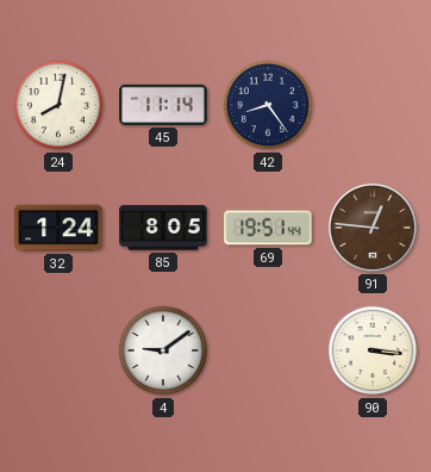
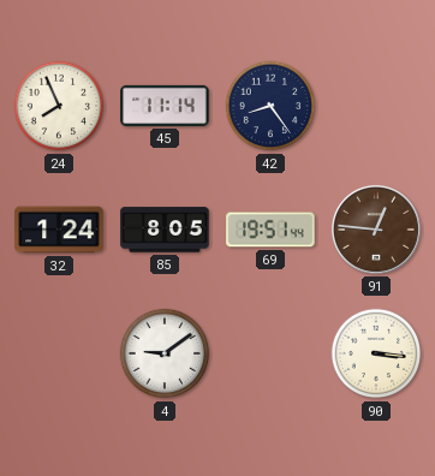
24: 8:02 -> 7:56
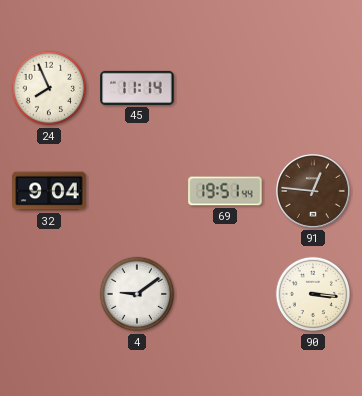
42: 8:24 -> none
32: 1:24 -> 9:04
85: 8:05 -> none
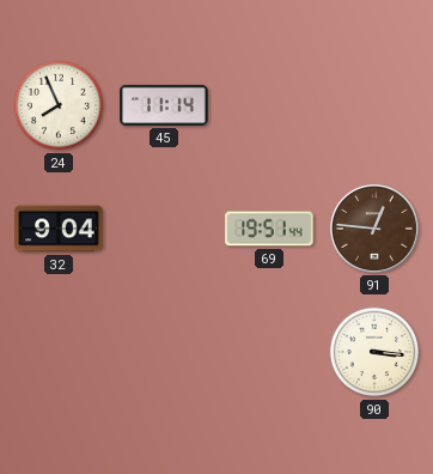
4: 9:09 -> none
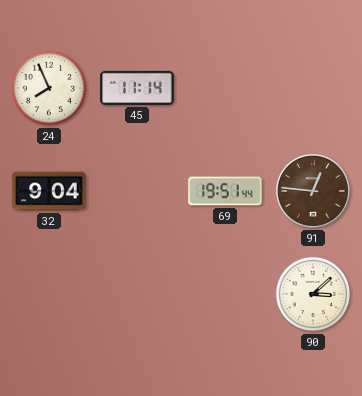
90: 3:16 -> 3:08
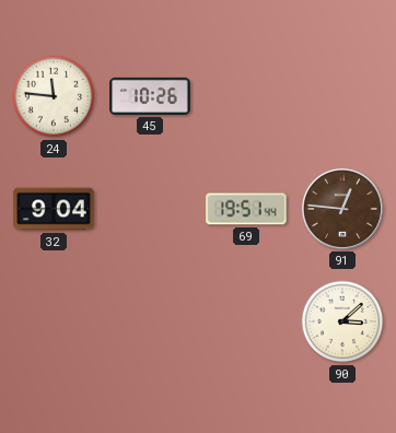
24: 7:56 -> 11:46
45: 11:14 -> 10:26
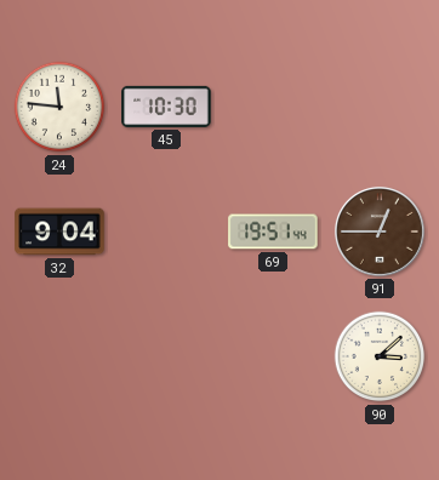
45: 10:26 -> 10:30
91: 12:46 -> 12:45
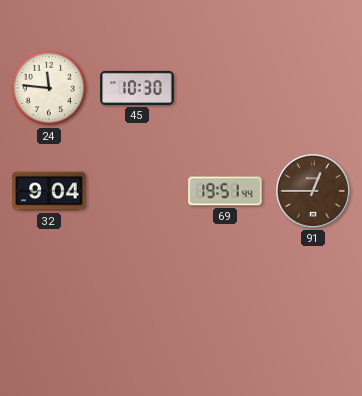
90: 3:08 -> none
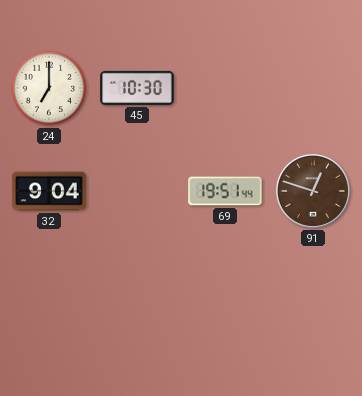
24: 11:46 -> 7:00
91: 12:45 -> 12:48
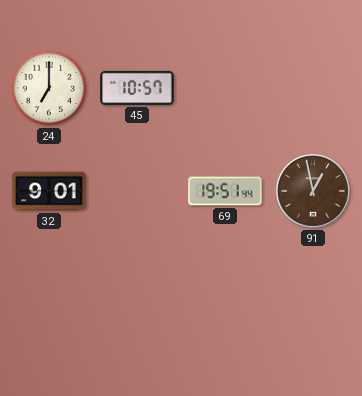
45: 10:30 -> 10:57
32: 9:04 -> 9:01
91: 12:48 -> 12:58
